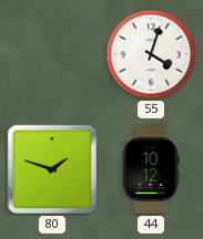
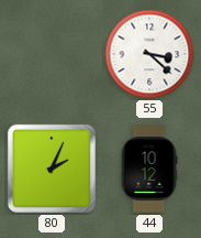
55: 4:03 -> 3:22
80: 1:48 -> 2:04
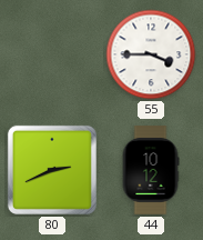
55: 3:22 -> 3:45
80: 2:04 -> 2:41
